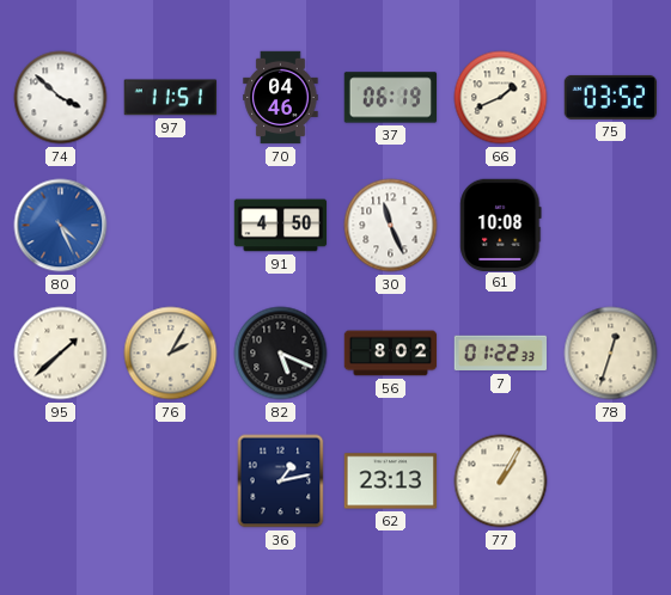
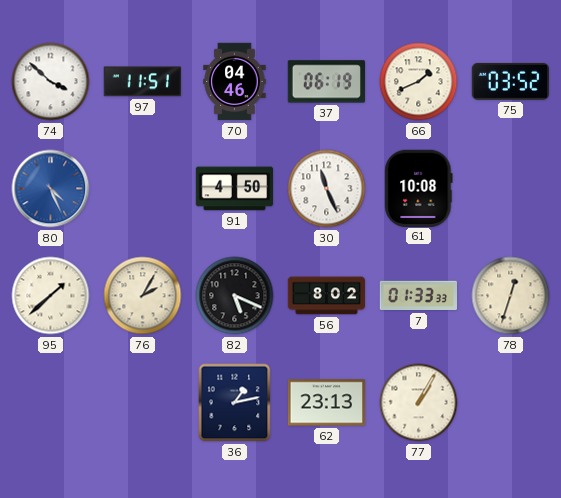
7: 01:22 -> 01:33
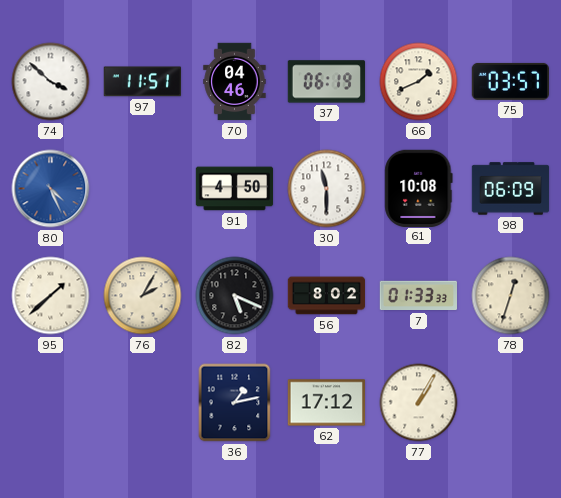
75: 03:52 -> 03:57
30: 11:26 -> 11:30
98: none -> 06:09
62: 23:13 -> 17:12
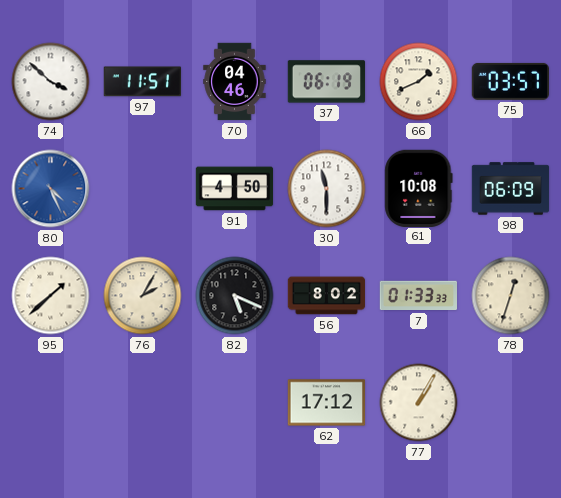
36: 1:13 -> none
